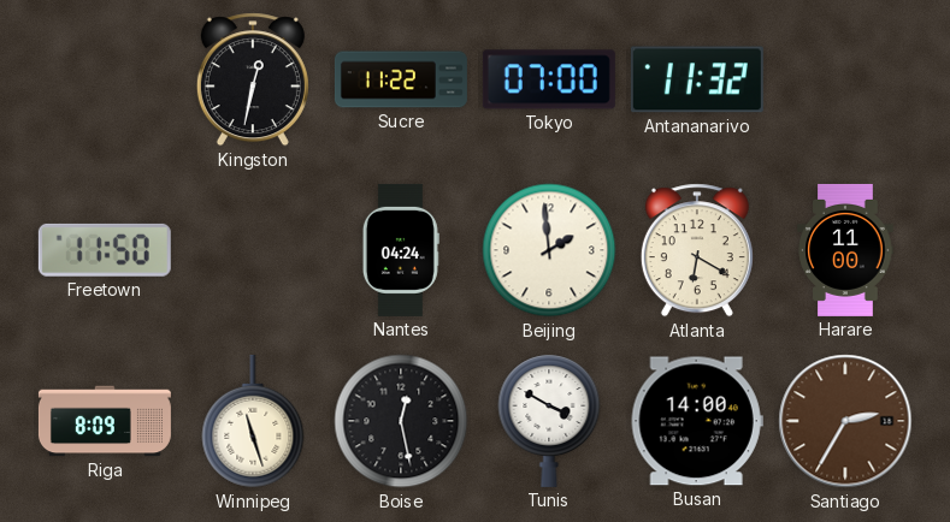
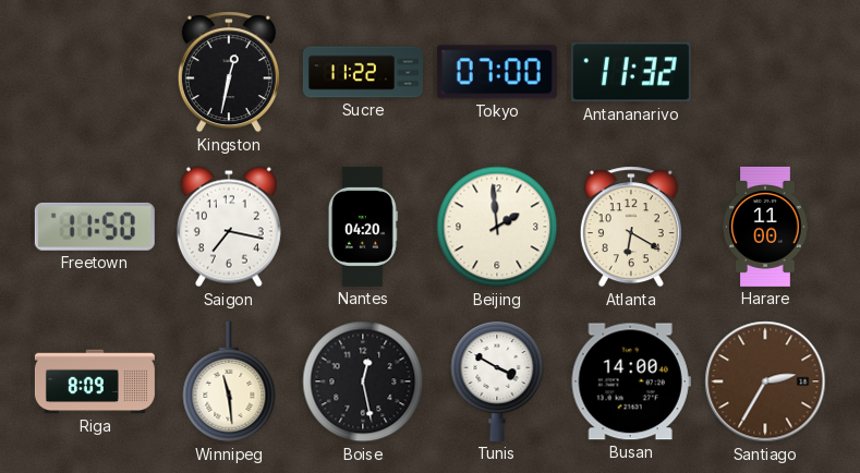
Saigon: none -> 7:17
Nantes: 04:24 -> 04:20
Winnipeg: 11:27 -> 11:29
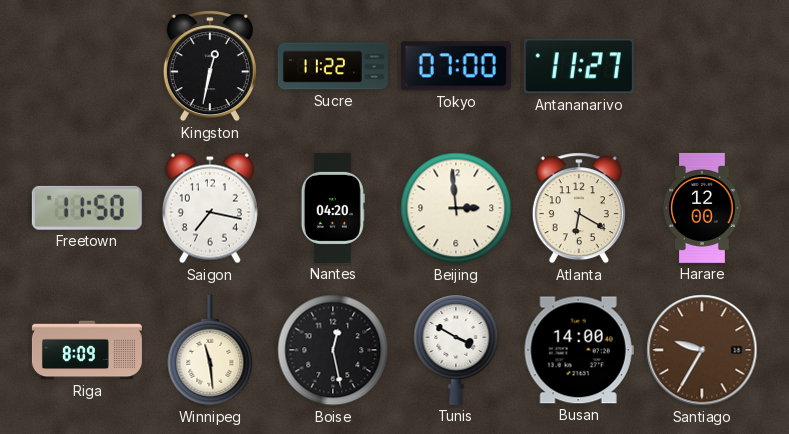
Antananarivo: 11:32 -> 11:27
Beijing: 1:59 -> 2:59
Harare: 11:00 -> 12:00
Santiago: 2:35 -> 9:35
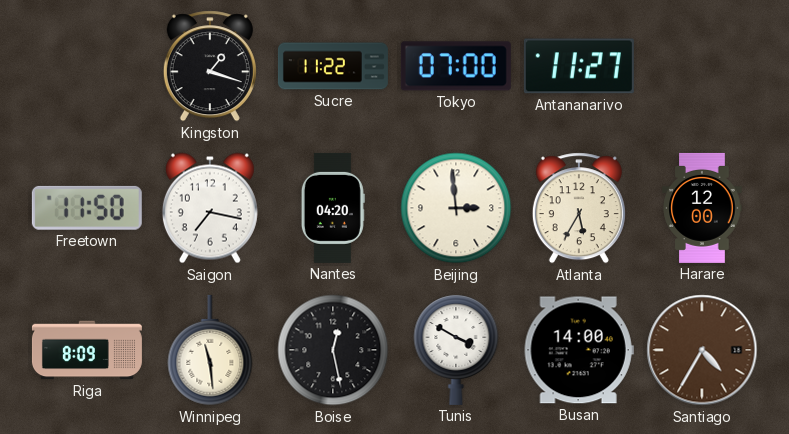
Kingston: 12:32 -> 1:18
Atlanta: 6:20 -> 5:35
Santiago: 9:35 -> 4:35
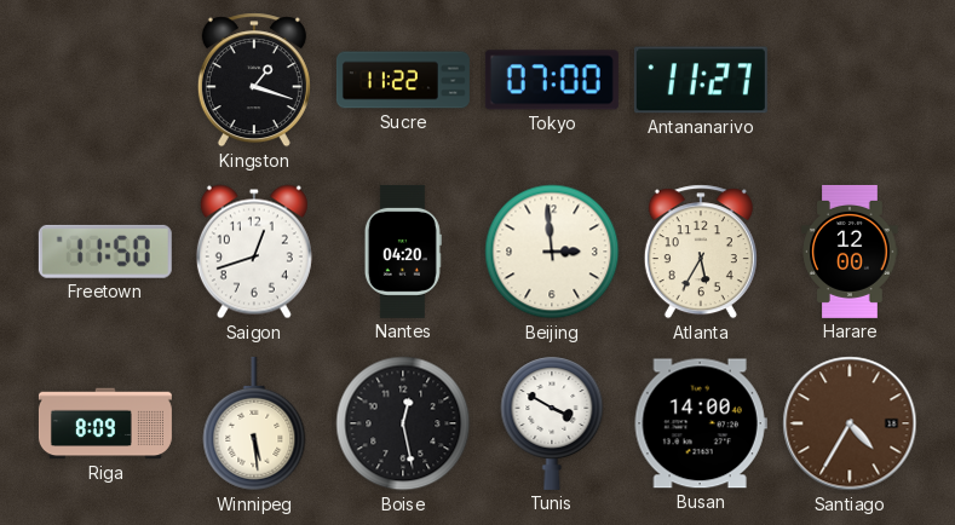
Saigon: 7:17 -> 12:42
Winnipeg: 11:29 -> 5:29
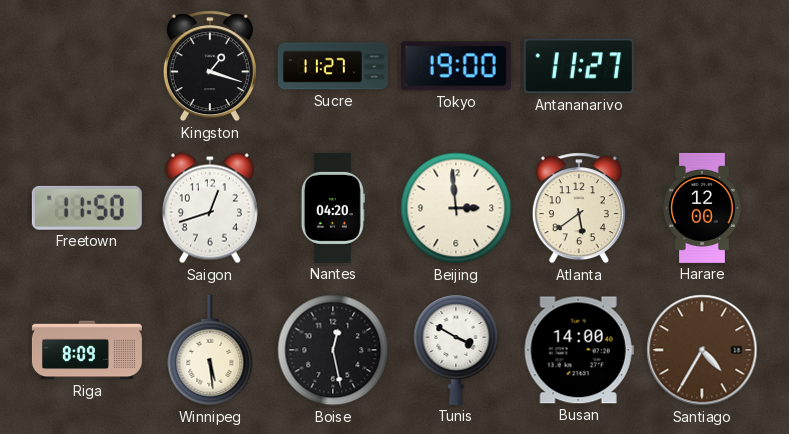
Sucre: 11:22 -> 11:27
Tokyo: 07:00 -> 19:00
Atlanta: 5:35 -> 5:39
